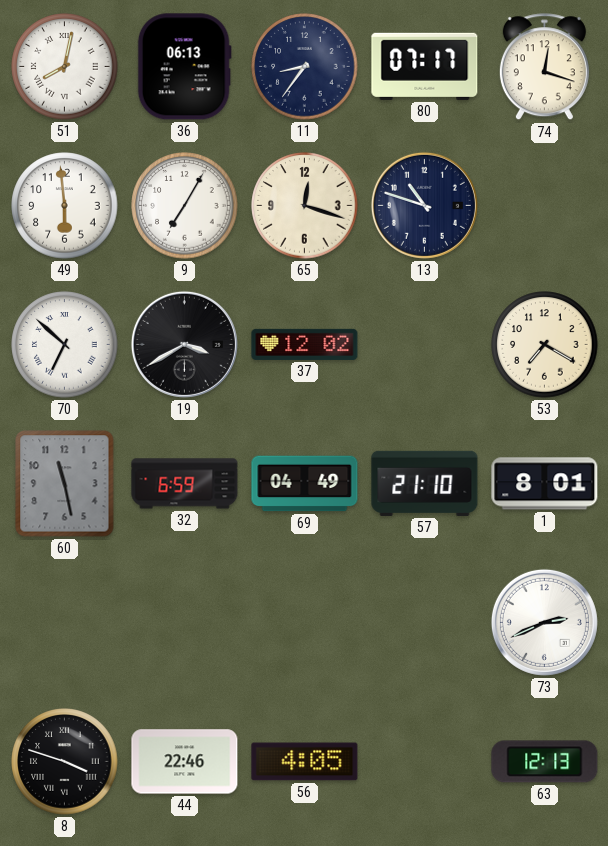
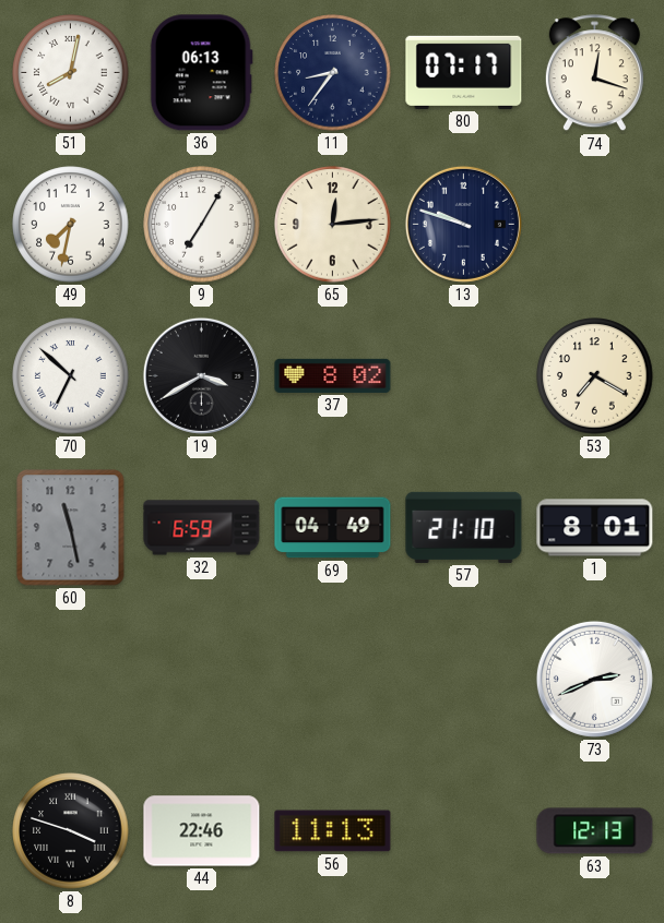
49: 5:59 -> 7:32
65: 12:18 -> 12:14
13: 10:48 -> 9:48
37: 12:02 -> 8:02
56: 4:05 -> 11:13
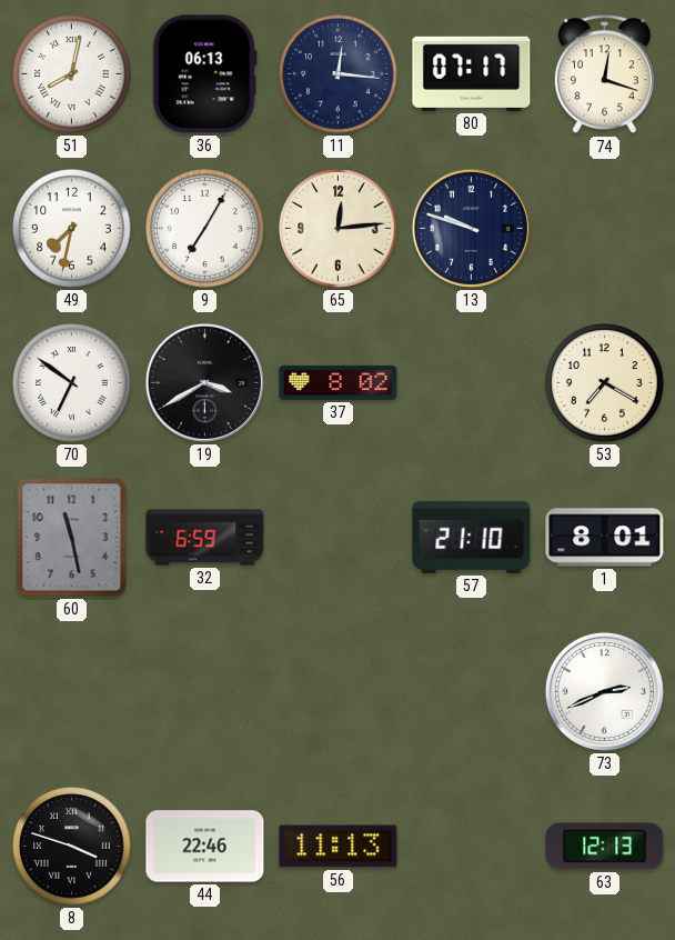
11: 8:36 -> 12:16
70: 6:52 -> 6:51
69: 04:49 -> none
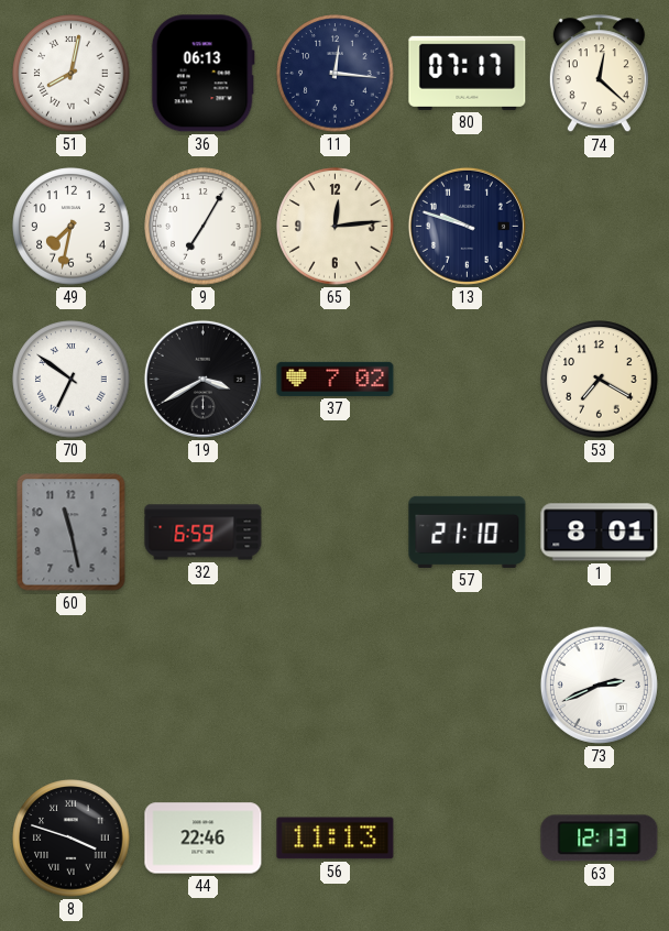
74: 12:18 -> 12:22
37: 8:02 -> 7:02
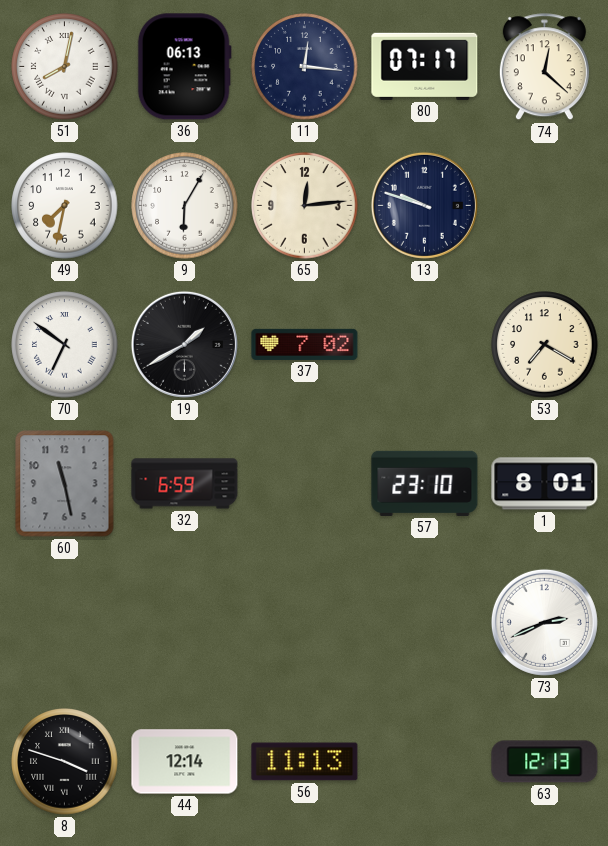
9: 7:05 -> 6:05
19: 3:40 -> 1:40
57: 21:10 -> 23:10
44: 22:46 -> 12:14
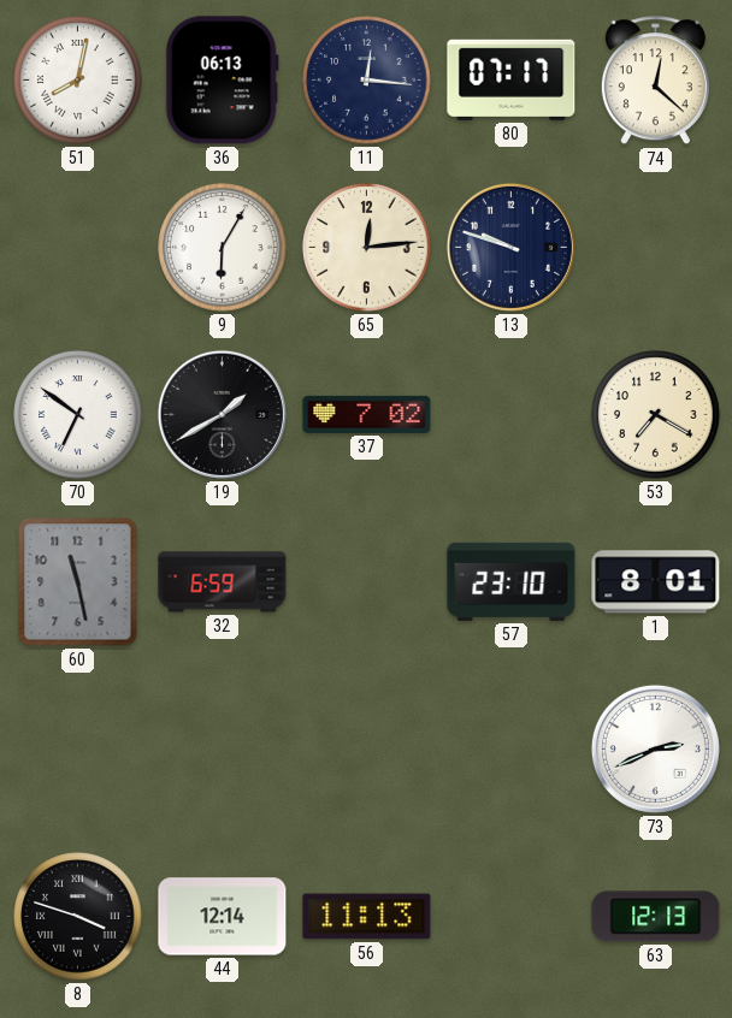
49: 7:32 -> none
